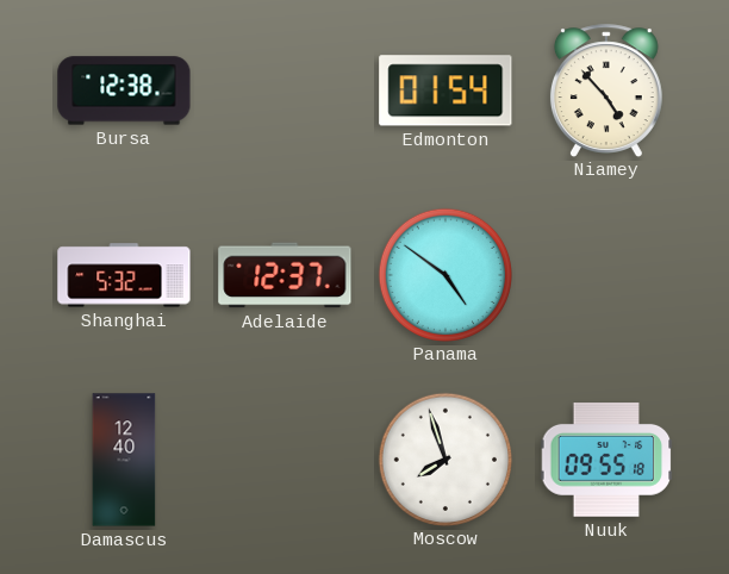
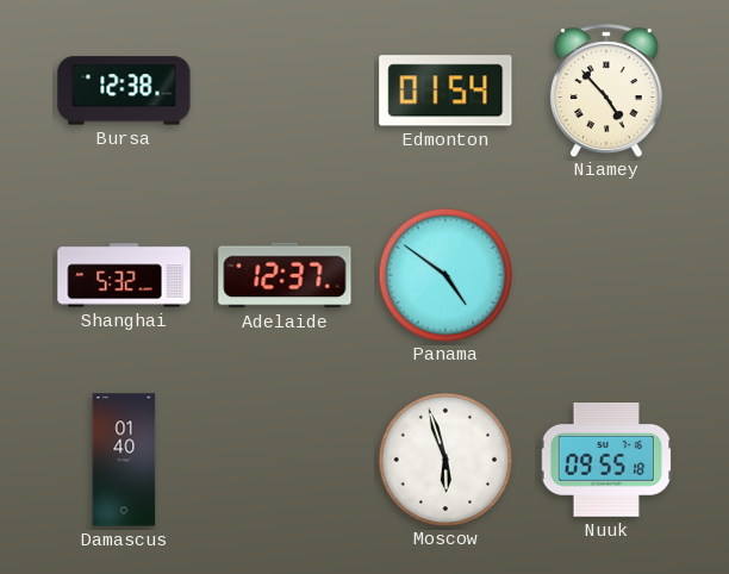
Damascus: 12:40 -> 01:40
Moscow: 7:57 -> 5:57
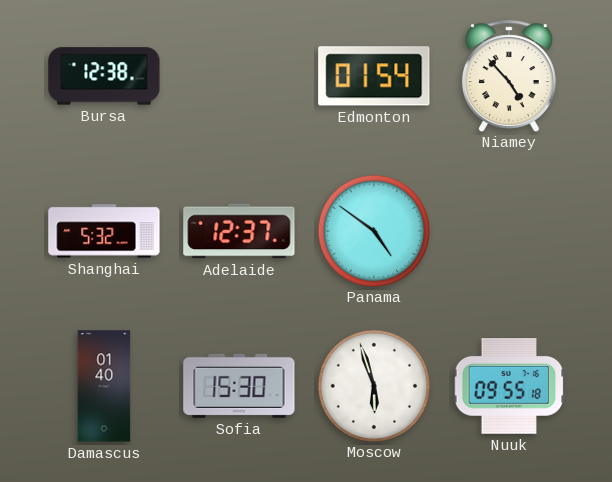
Sofia: none -> 15:30
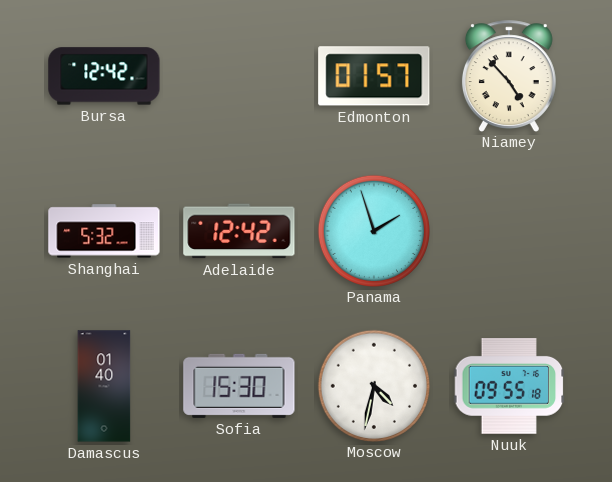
Bursa: 12:38 -> 12:42
Edmonton: 01:54 -> 01:57
Adelaide: 12:37 -> 12:42
Panama: 4:51 -> 1:57
Moscow: 5:57 -> 4:32
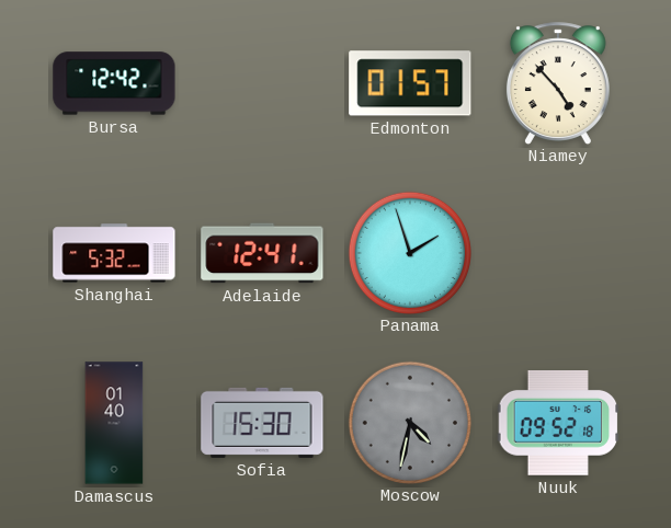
Adelaide: 12:42 -> 12:41
Moscow dial: white -> grey
Nuuk: 09:55 -> 09:52
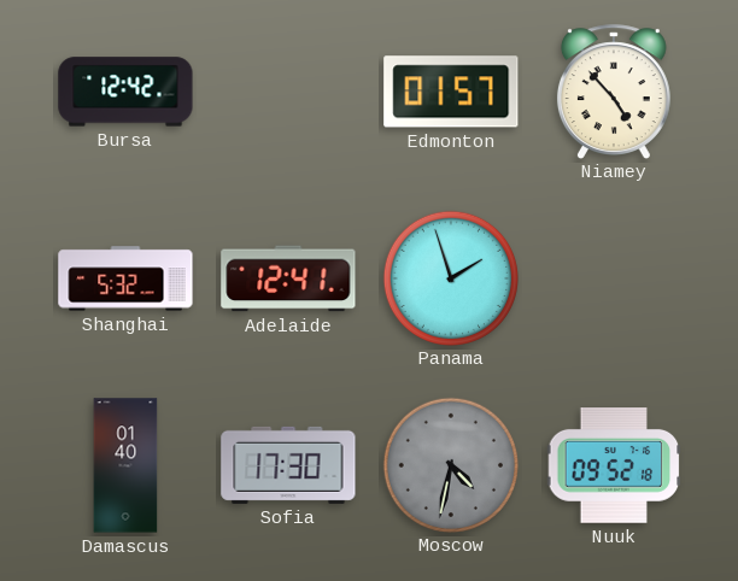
Sofia: 15:30 -> 17:30
